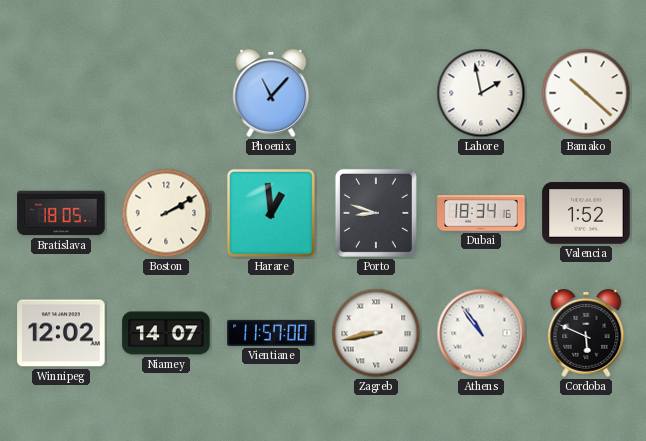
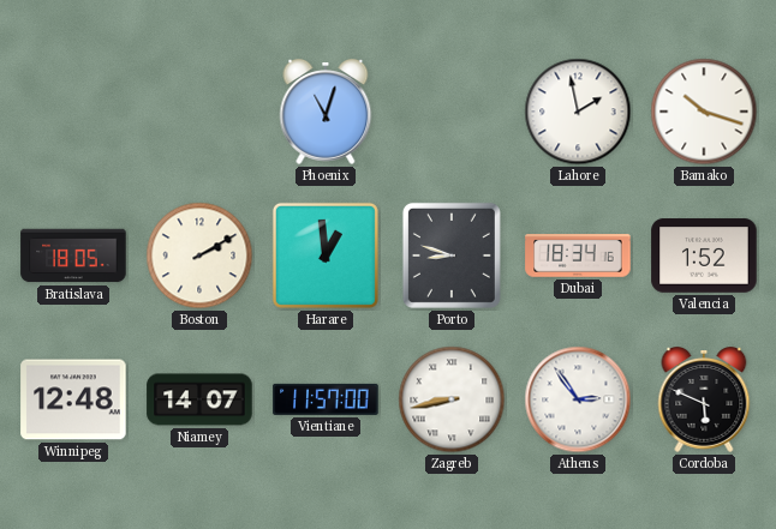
Phoenix: 11:07 -> 11:03
Bamako: 10:22 -> 10:18
Winnipeg: 12:02 -> 12:48
Athens: 10:54 -> 2:54
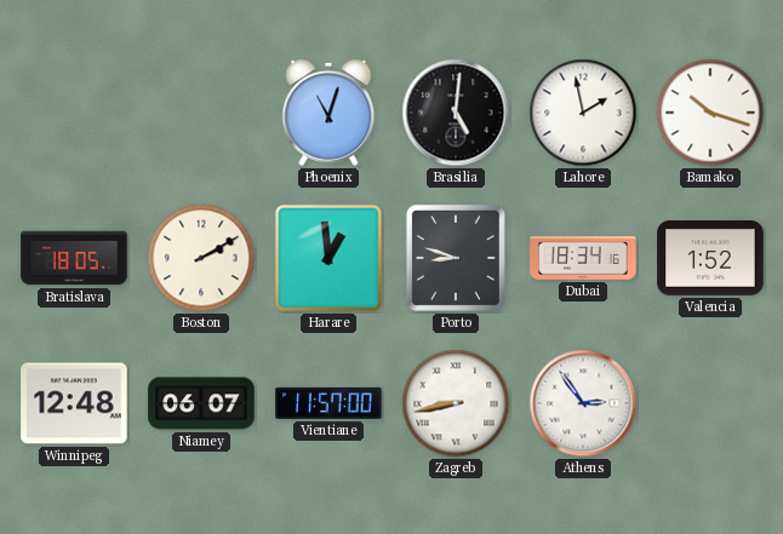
Brasilia: none -> 5:01
Niamey: 14:07 -> 06:07
Cordoba: 5:49 -> none
